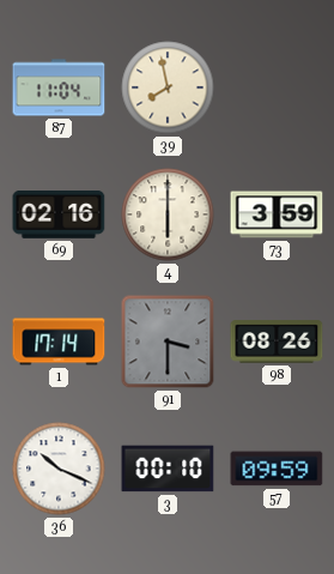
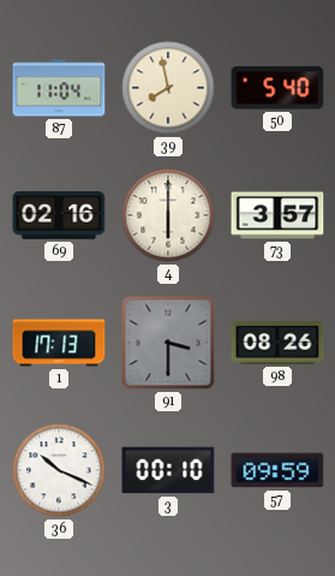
50: none -> 5:40
73: 3:59 -> 3:57
1: 17:14 -> 17:13
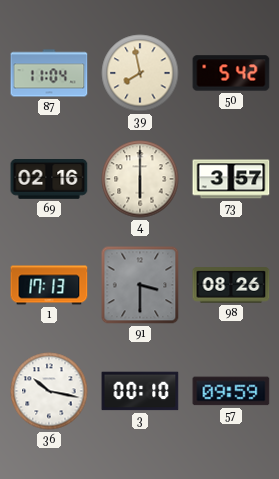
50: 5:40 -> 5:42
36: 10:19 -> 10:17
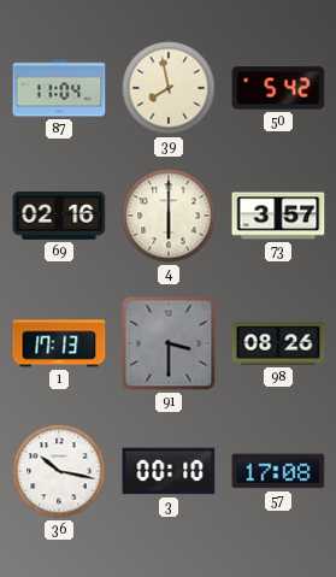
57: 09:59 -> 17:08
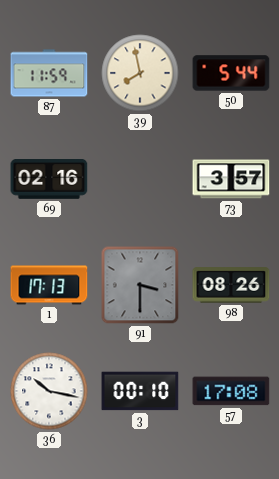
87: 11:04 -> 11:59
50: 5:42 -> 5:44
4: 6:00 -> none
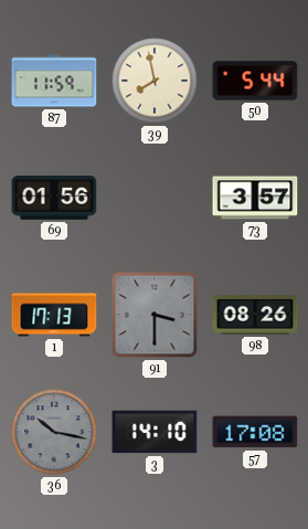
69: 02:16 -> 01:56
36 dial: white -> grey
3: 00:10 -> 14:10
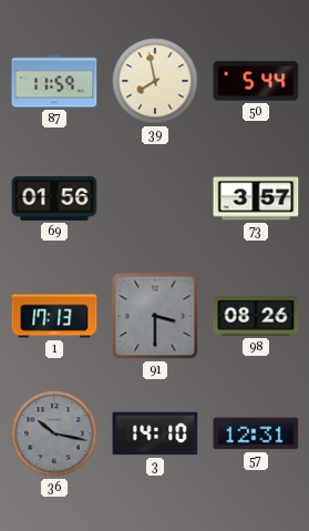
57: 17:08 -> 12:31
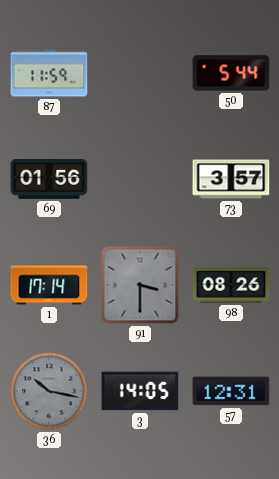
39: 7:58 -> none
1: 17:13 -> 17:14
3: 14:10 -> 14:05
